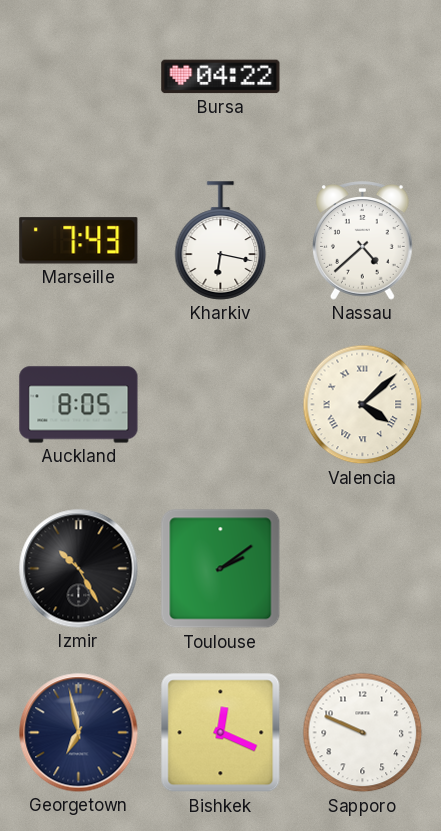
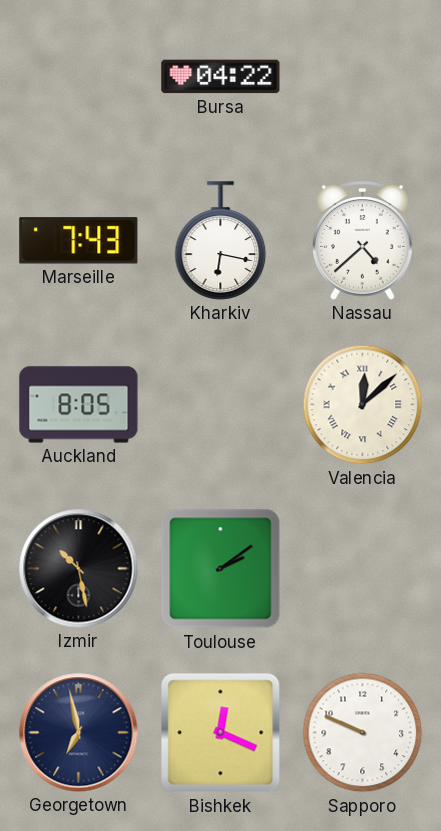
Valencia: 4:08 -> 12:08
Izmir: 10:25 -> 10:28
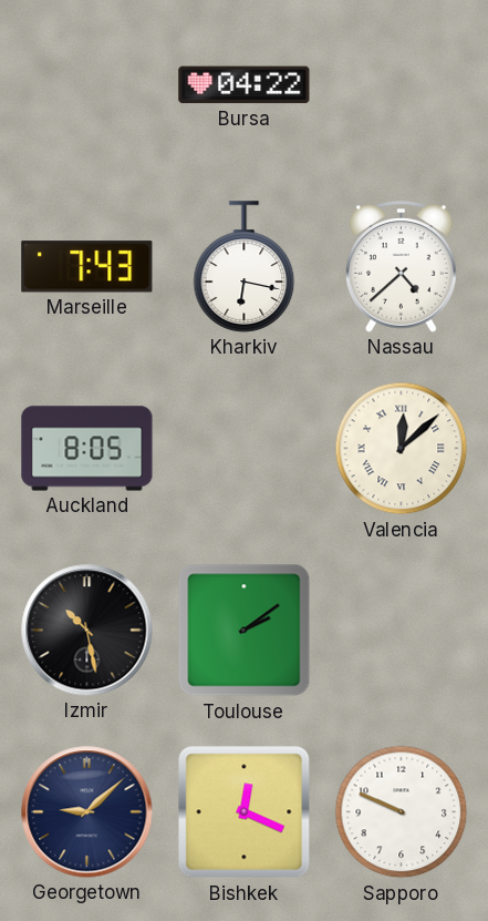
Georgetown: 6:58 -> 9:08
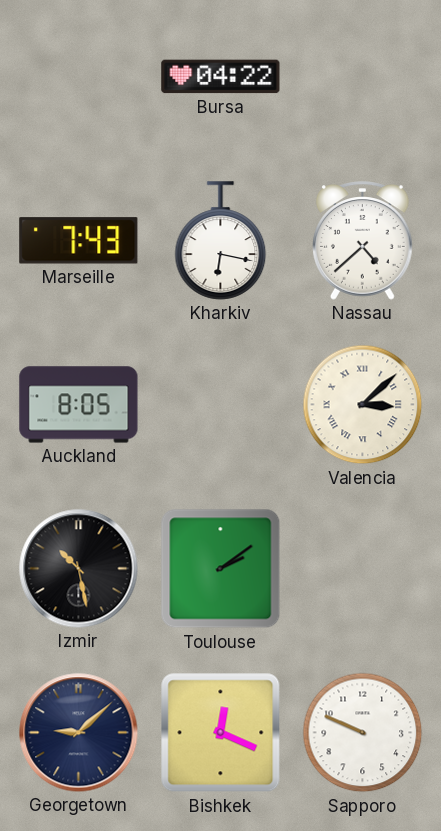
Valencia: 12:08 -> 3:08
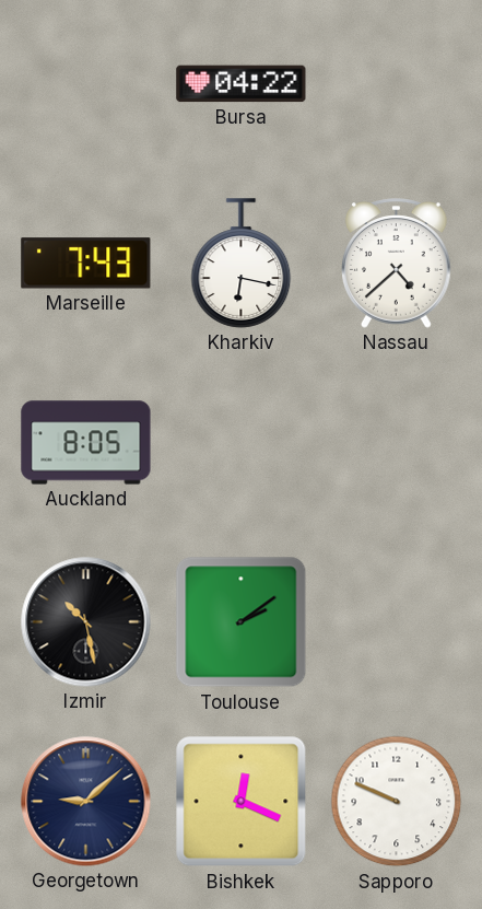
Valencia: 3:08 -> none
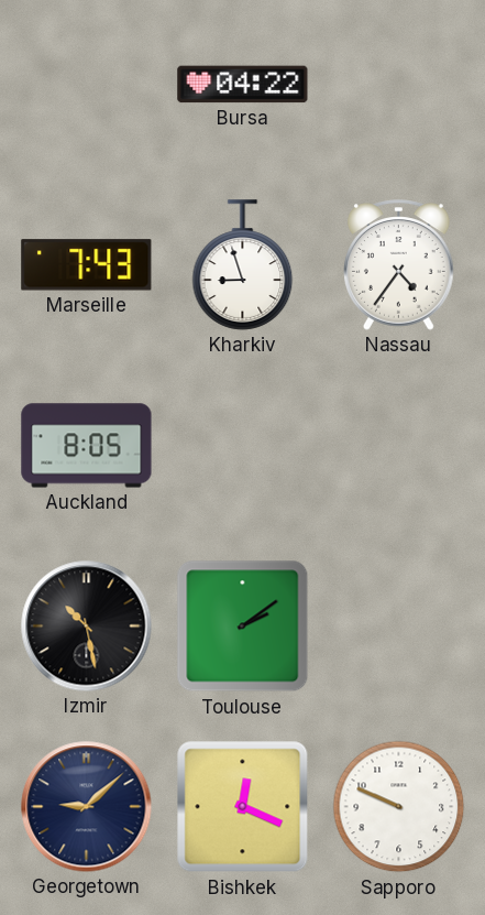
Kharkiv: 6:17 -> 8:57
Nassau: 4:38 -> 4:36
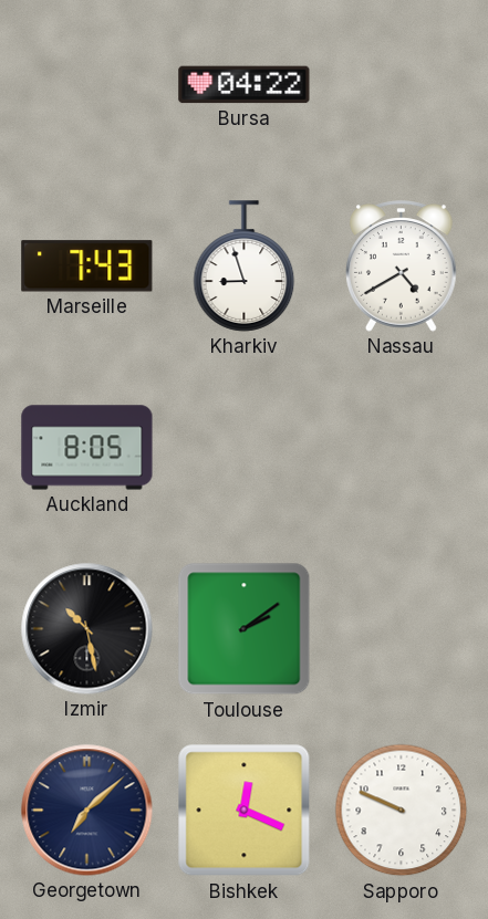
Nassau: 4:36 -> 4:40
Georgetown: 9:08 -> 7:08
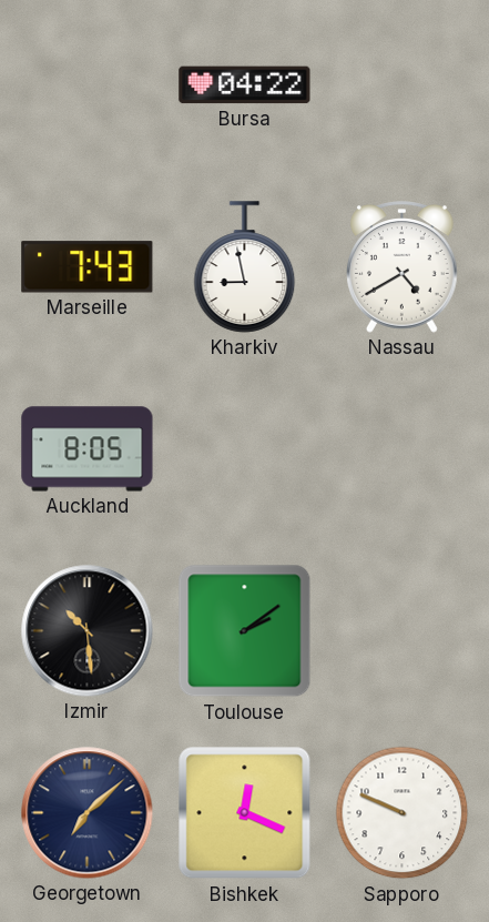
Kharkiv: 8:57 -> 8:58
Izmir: 10:28 -> 10:29
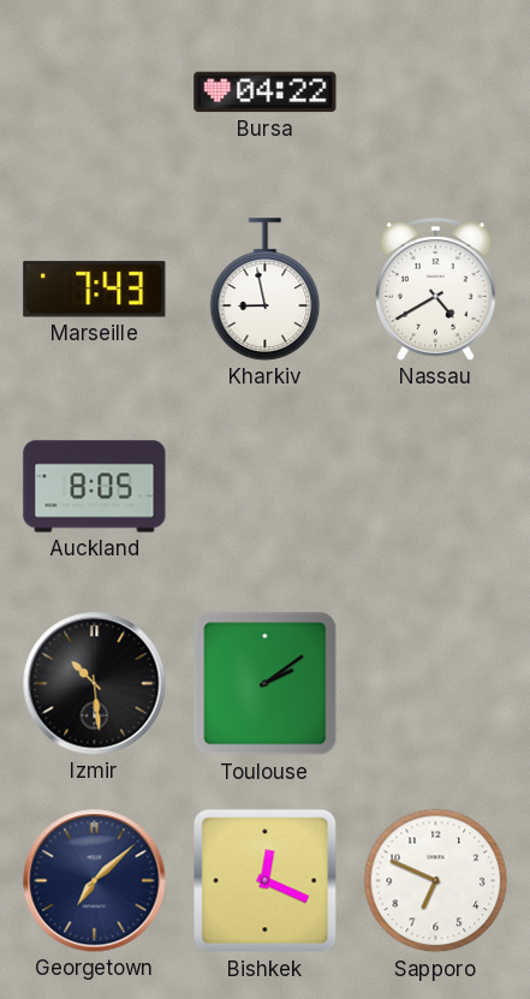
Sapporo: 9:49 -> 6:49
